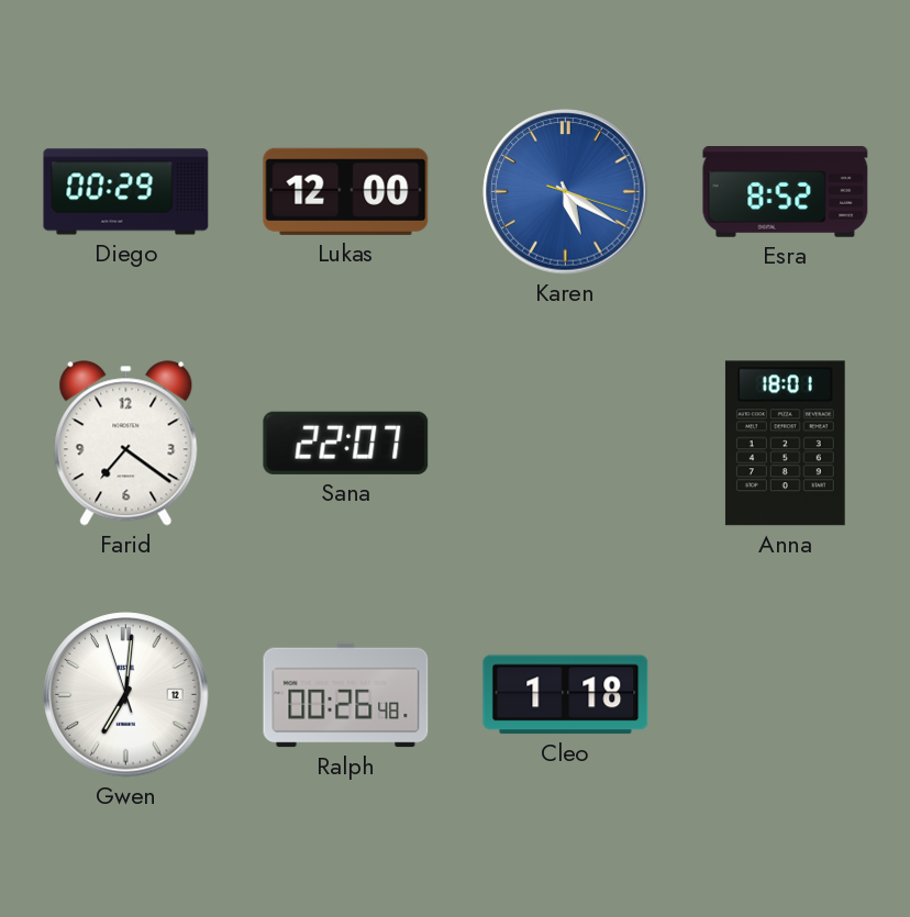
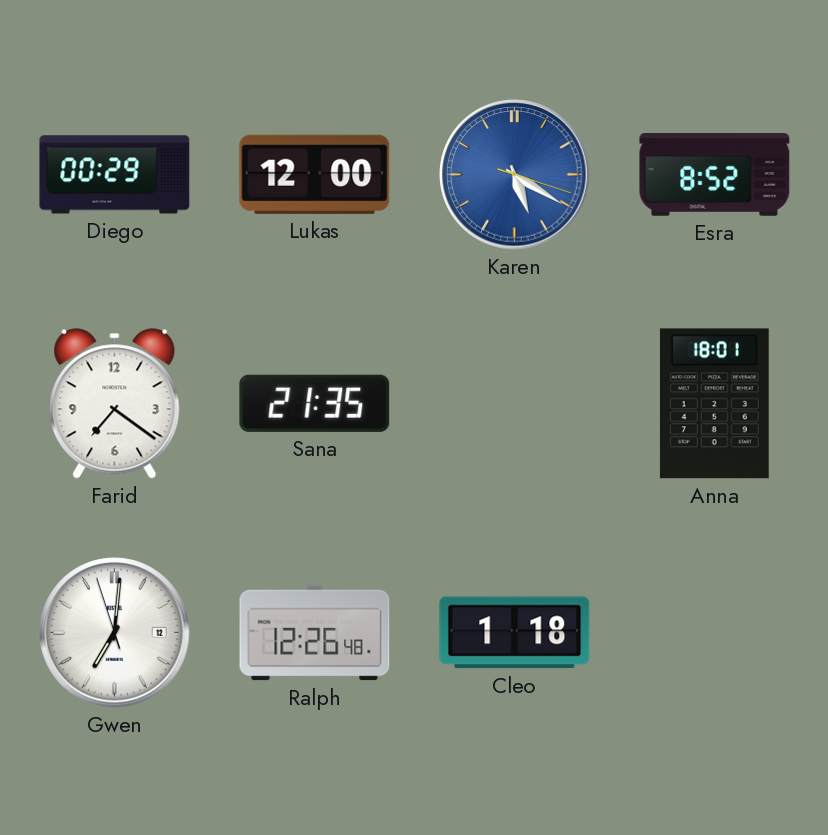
Sana: 22:07 -> 21:35
Ralph: 00:26 -> 12:26
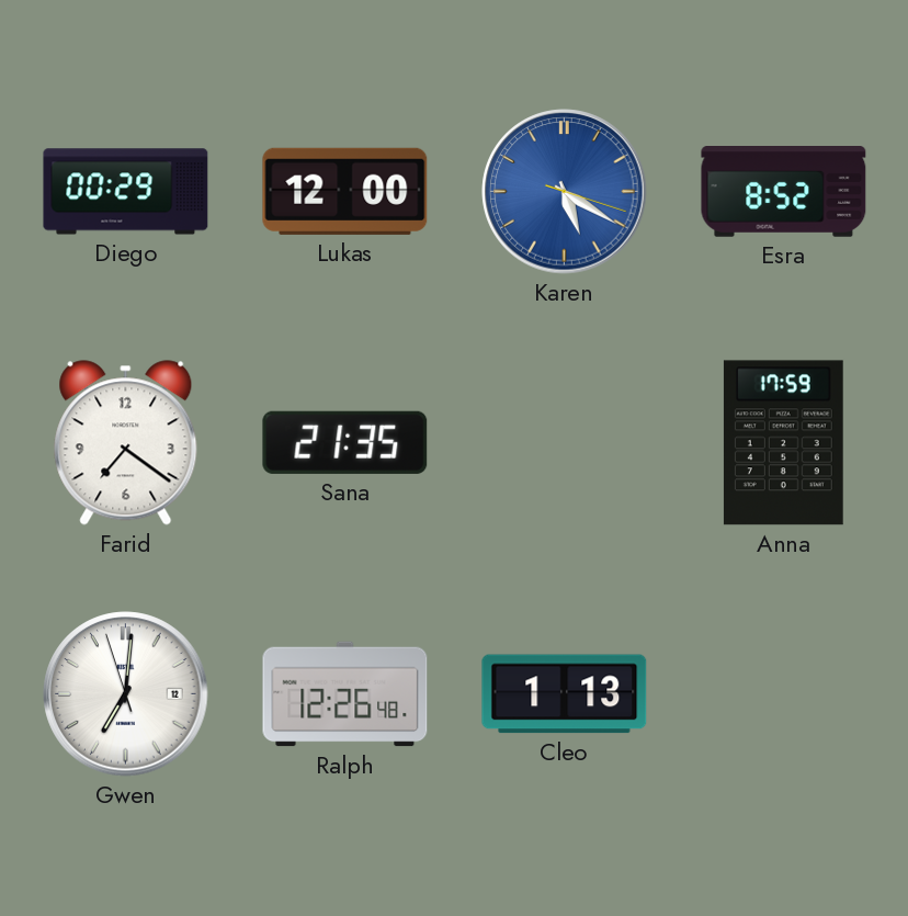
Anna: 18:01 -> 17:59
Cleo: 1:18 -> 1:13
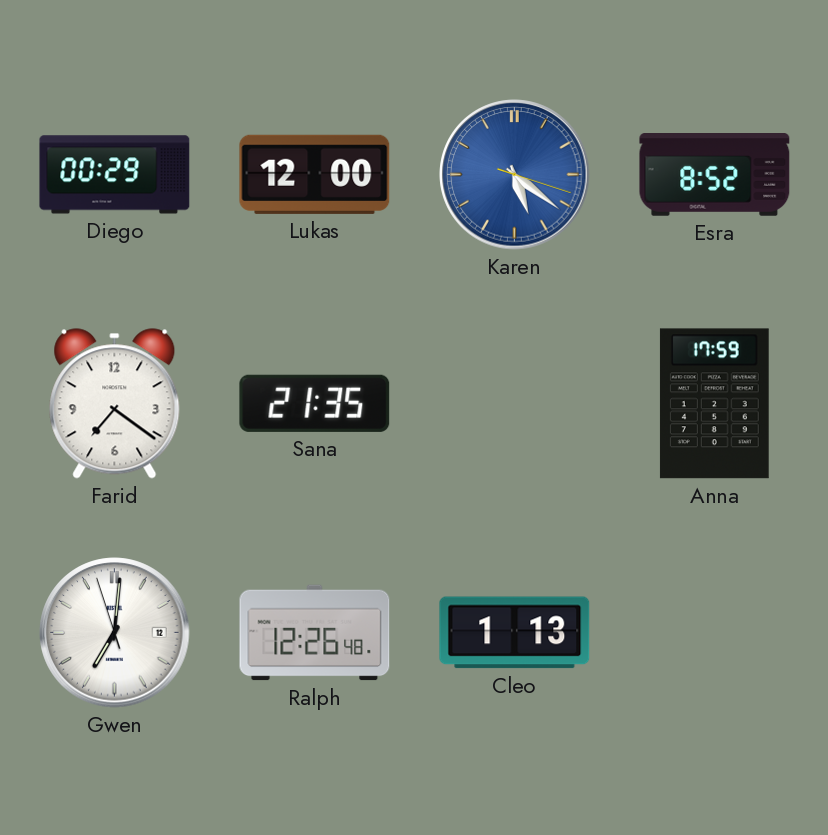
Karen: 5:20 -> 5:21
